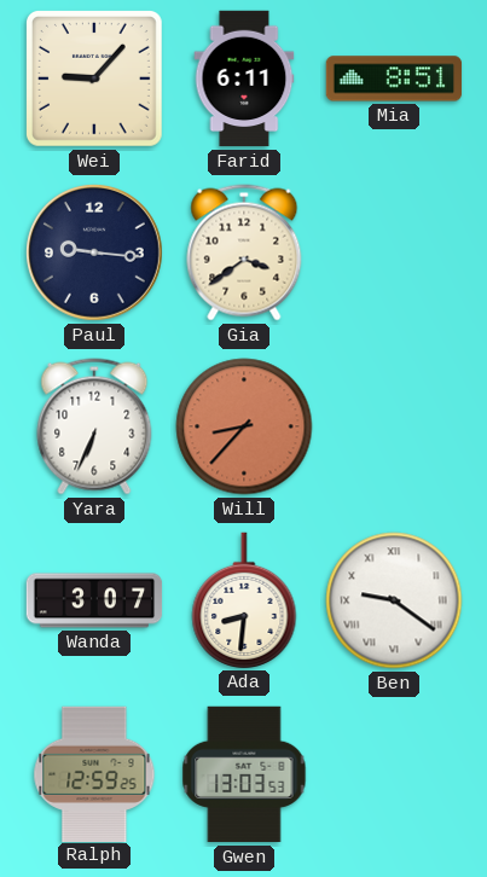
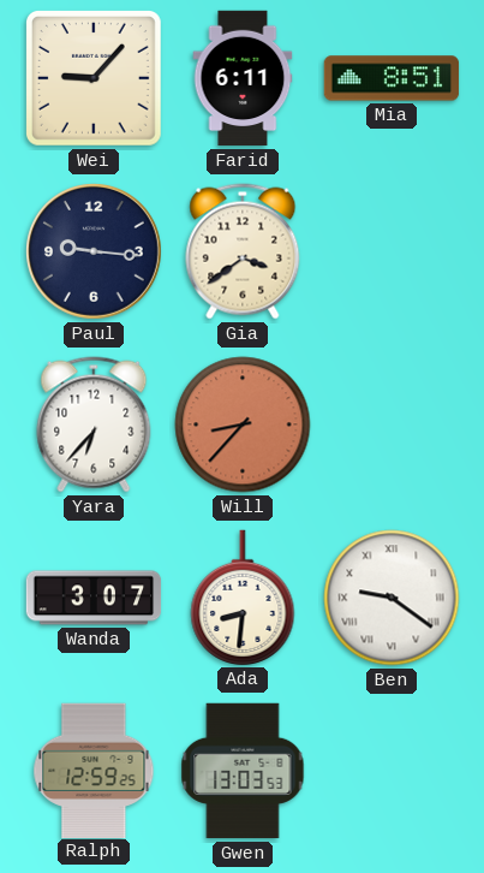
Yara: 6:34 -> 6:37
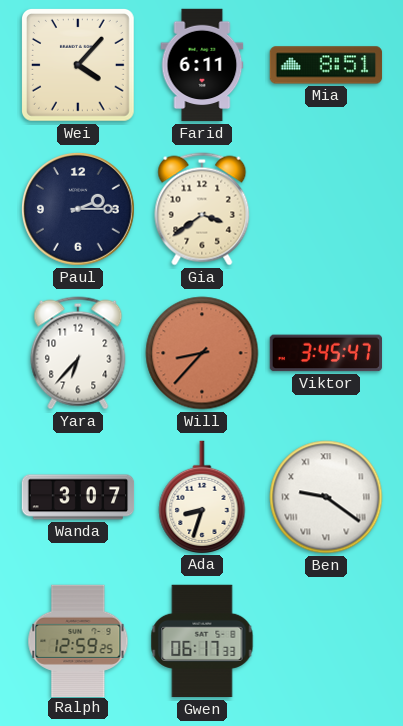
Wei: 9:07 -> 4:07
Paul: 9:16 -> 2:15
Viktor: none -> 3:45
Ada: 8:31 -> 8:33
Gwen: 13:03 -> 06:17
